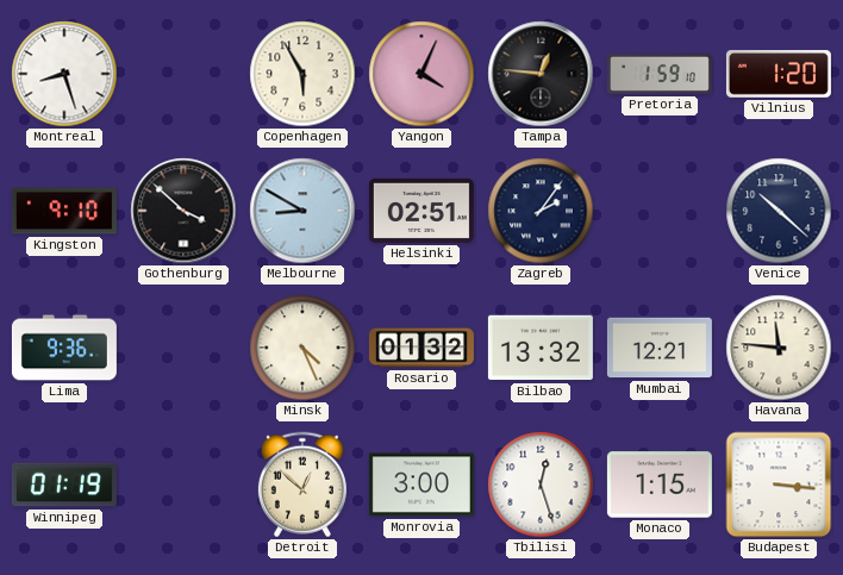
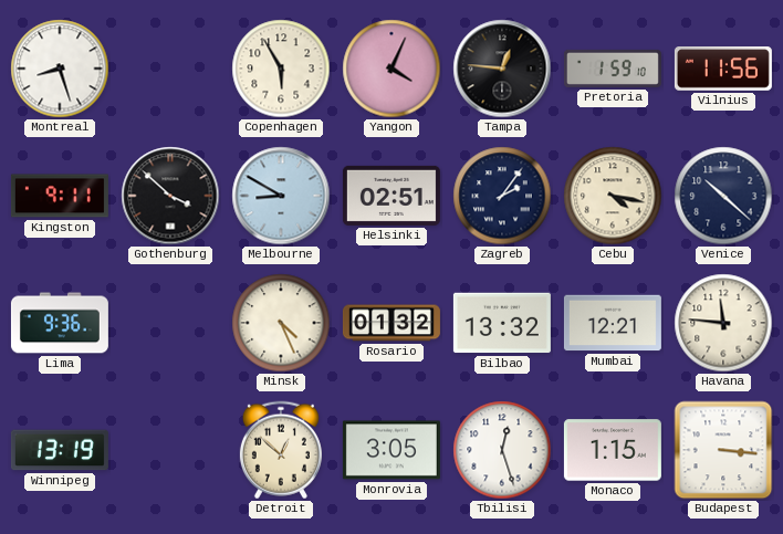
Vilnius: 1:20 -> 11:56
Kingston: 9:10 -> 9:11
Cebu: none -> 4:17
Winnipeg: 01:19 -> 13:19
Monrovia: 3:00 -> 3:05
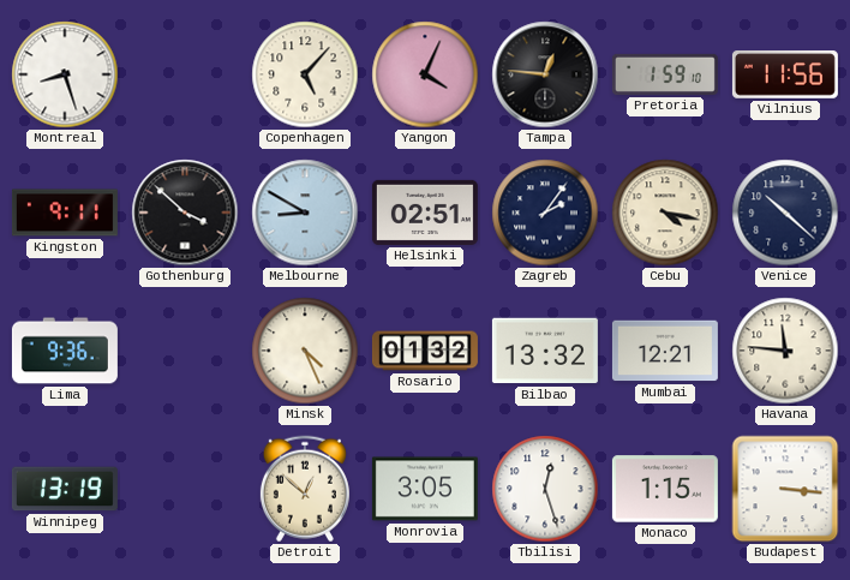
Copenhagen: 5:55 -> 5:07
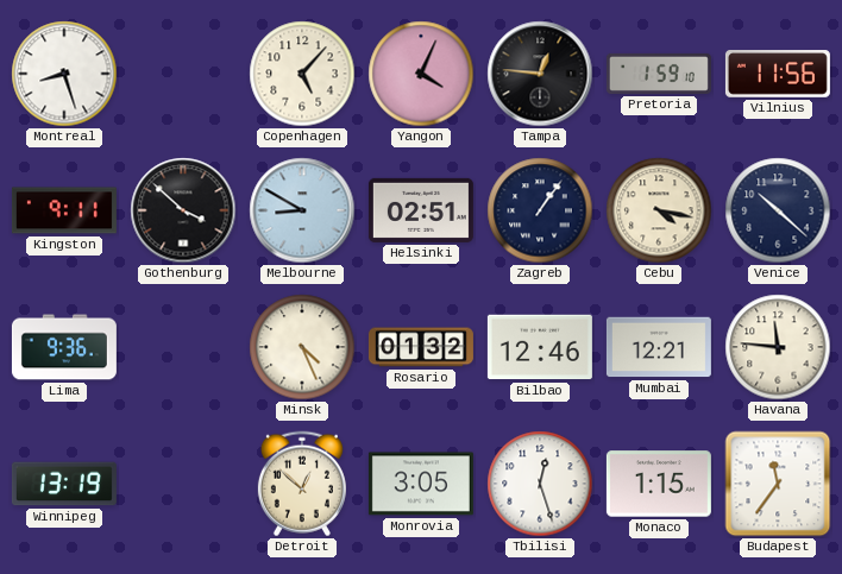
Zagreb: 2:06 -> 1:06
Bilbao: 13:32 -> 12:46
Budapest: 3:16 -> 11:36
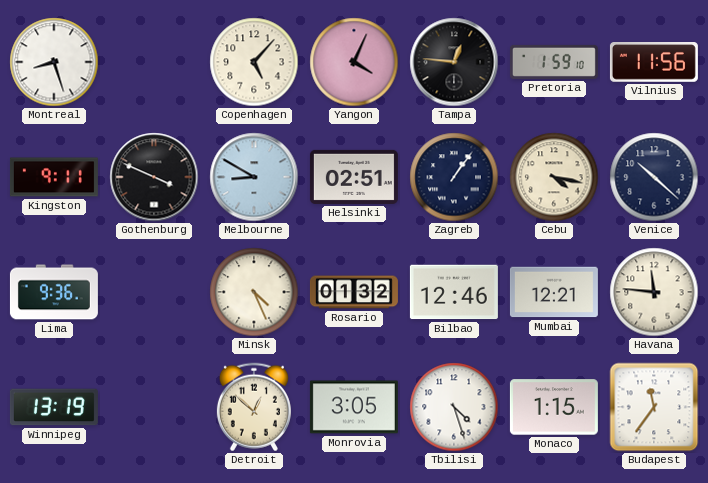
Gothenburg: 3:52 -> 3:49
Tbilisi: 12:27 -> 4:27
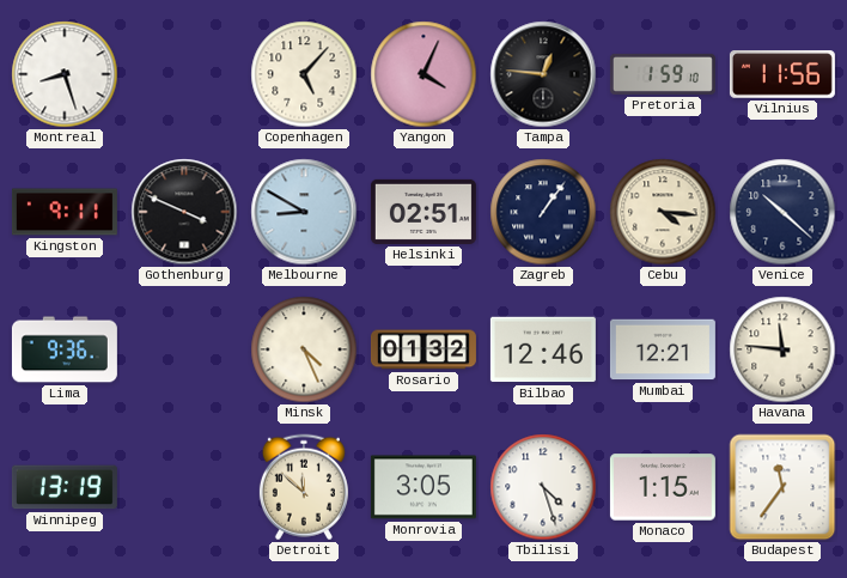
Cebu: 4:17 -> 4:16
Detroit: 12:52 -> 11:52
